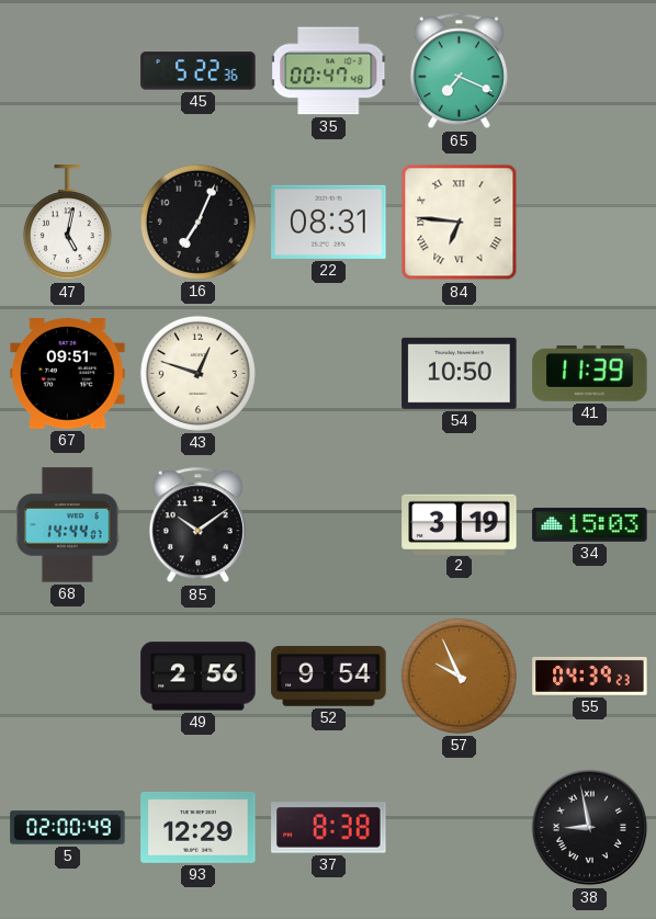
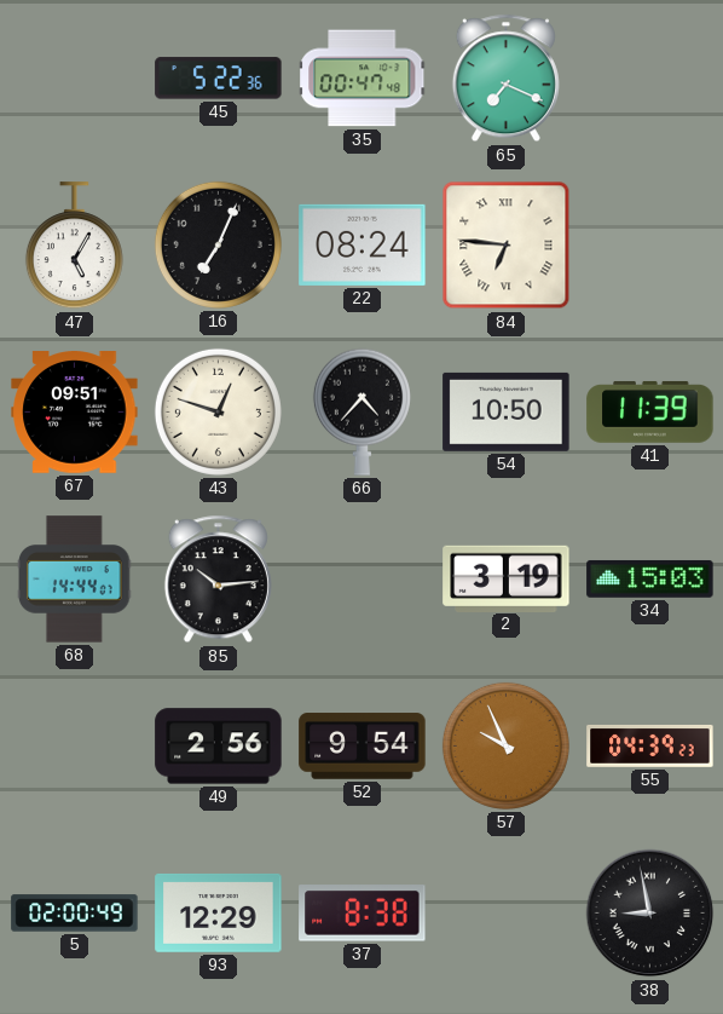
47: 5:02 -> 5:05
22: 08:31 -> 08:24
66: none -> 4:37
85: 10:09 -> 10:14
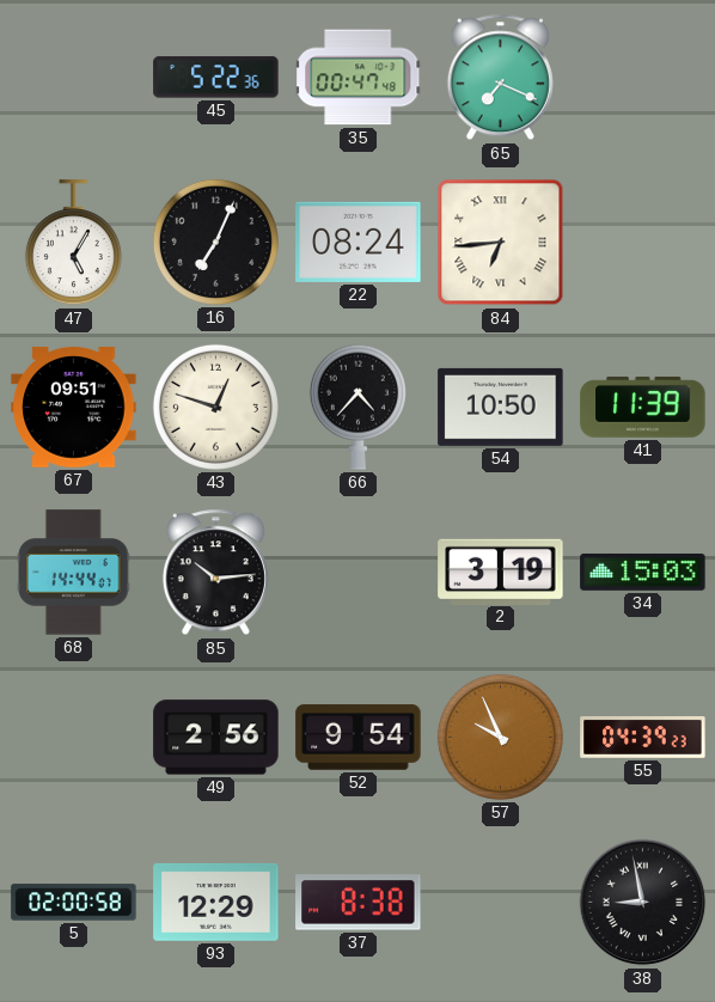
84: 6:46 -> 6:44
5: 02:00:49 -> 02:00:58
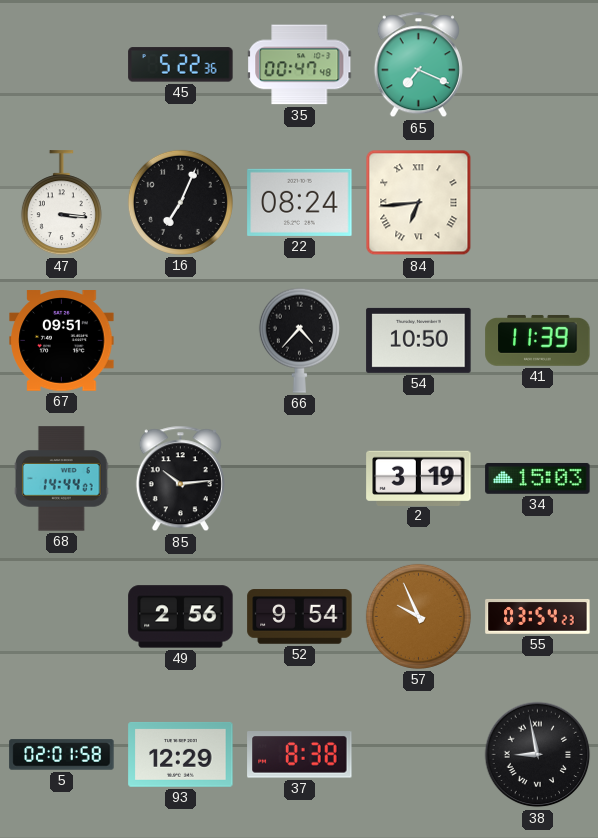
47: 5:05 -> 3:16
43: 12:48 -> none
55: 04:39 -> 03:54
5: 02:00 -> 02:01
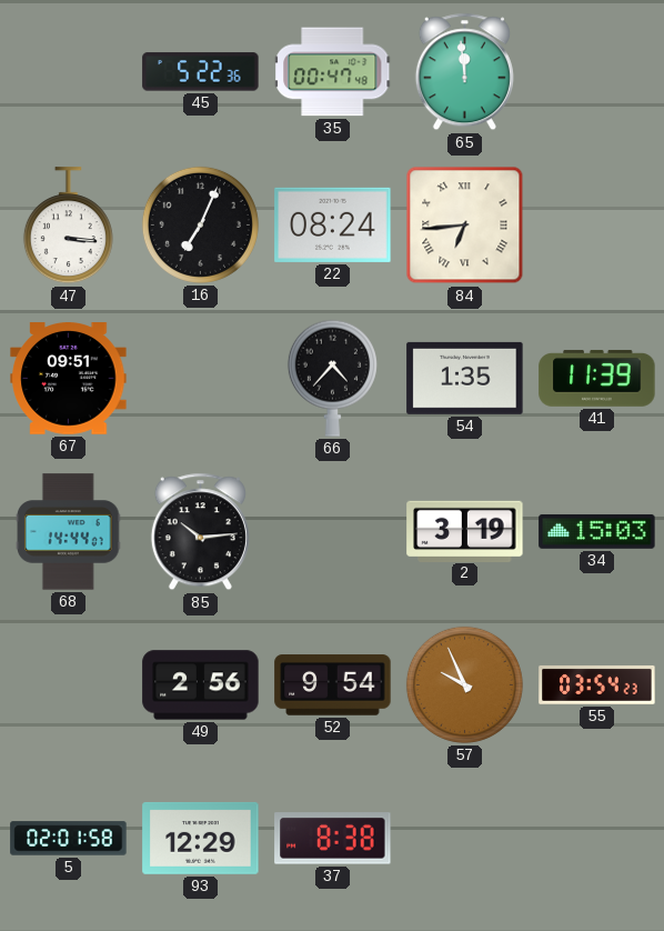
65: 7:19 -> 11:59
54: 10:50 -> 1:35
38: 8:58 -> none
